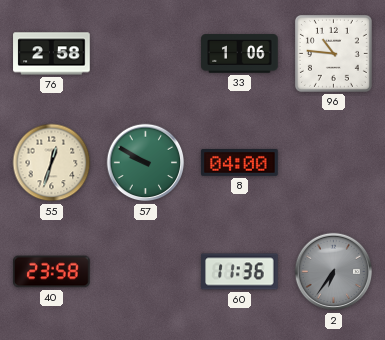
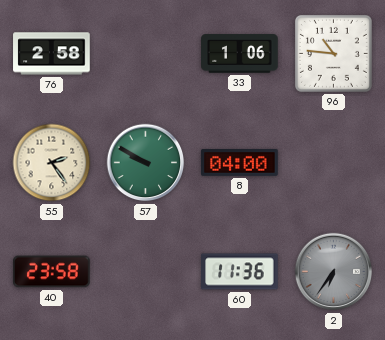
55: 12:33 -> 2:24
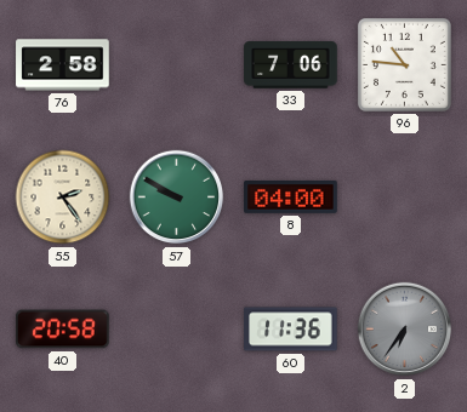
33: 1:06 -> 7:06
40: 23:58 -> 20:58
